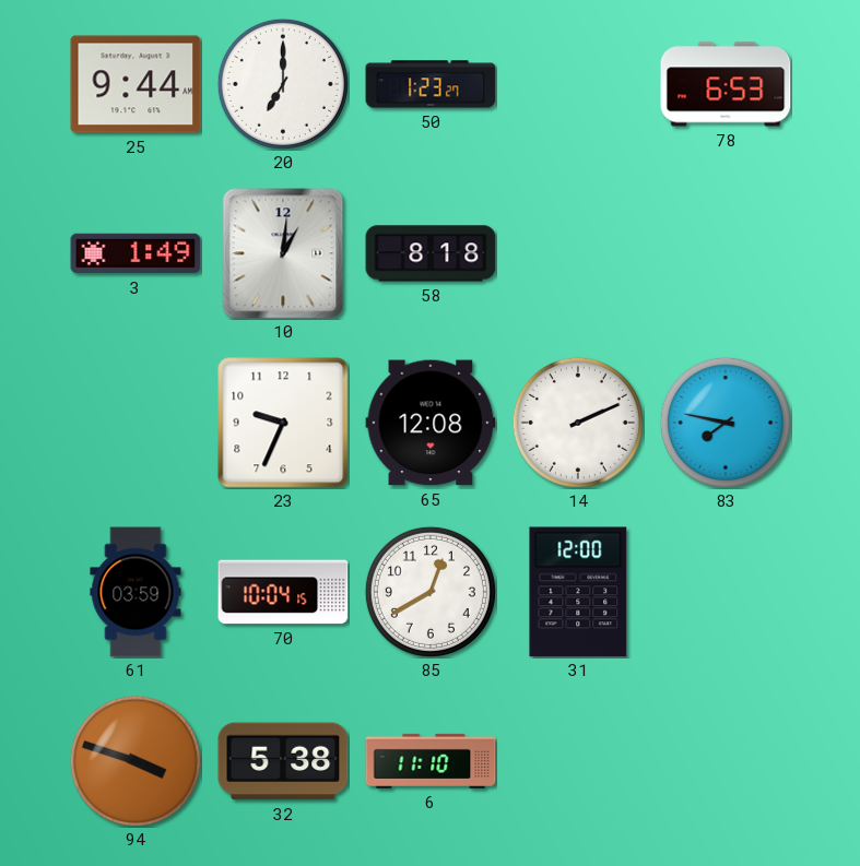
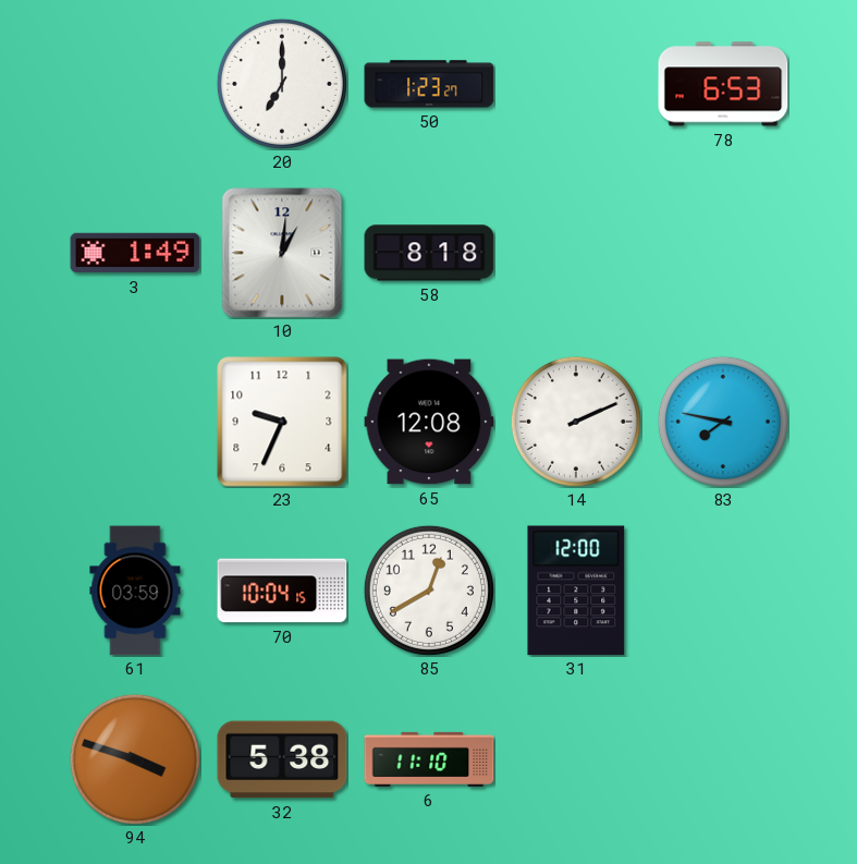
25: 9:44 -> none
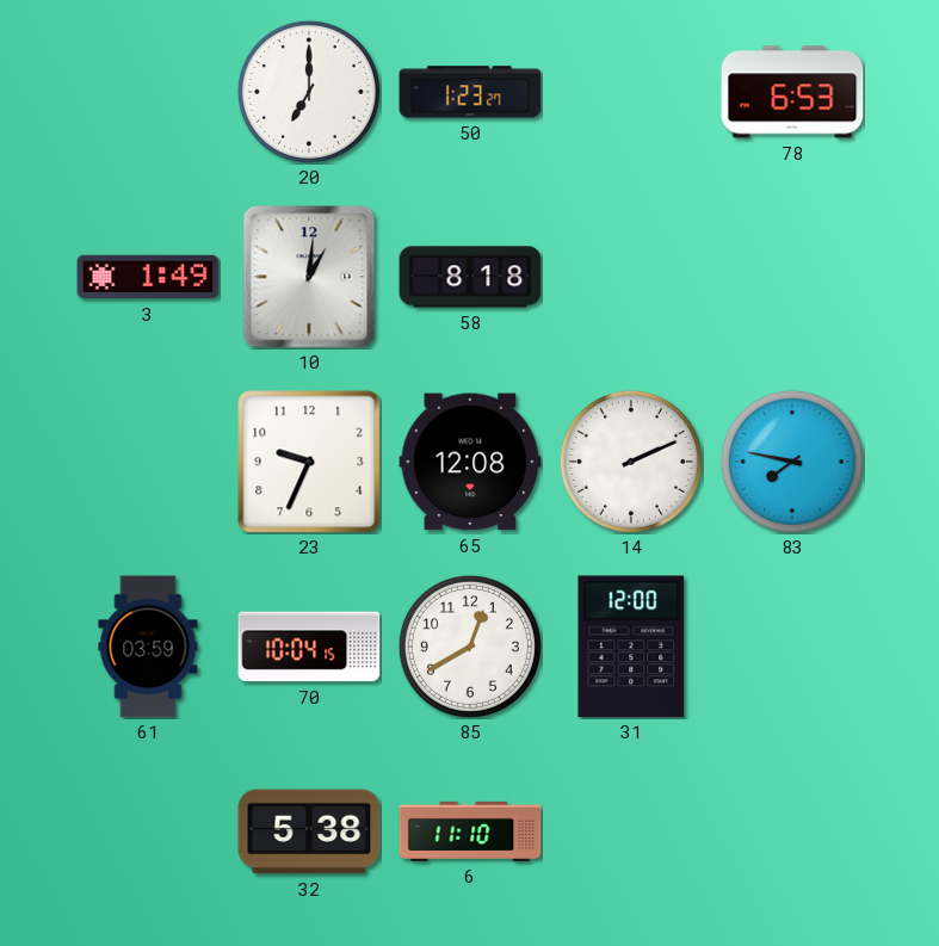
94: 3:48 -> none
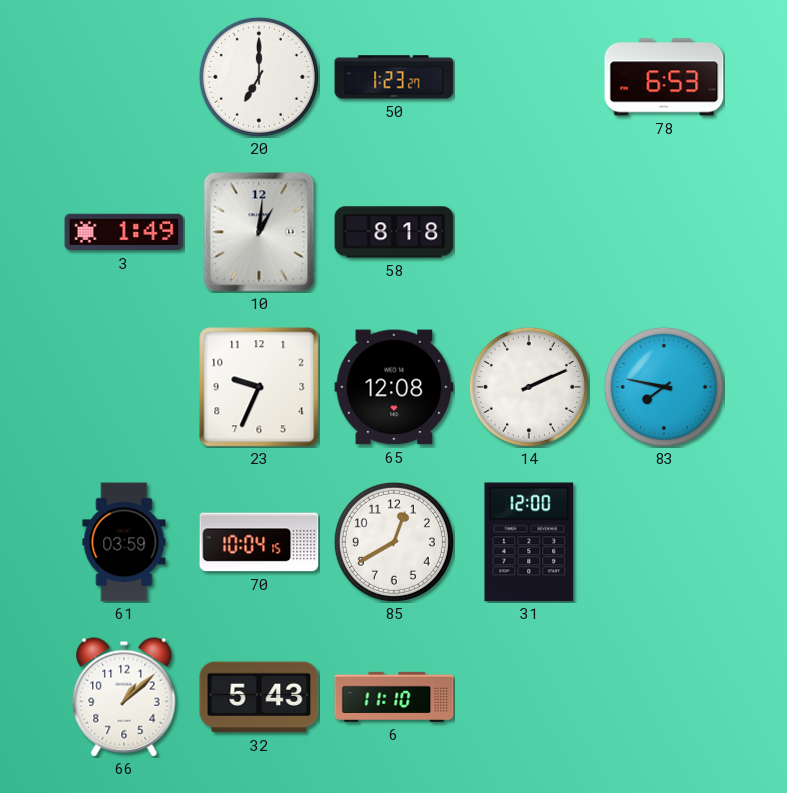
66: none -> 1:08
32: 5:38 -> 5:43
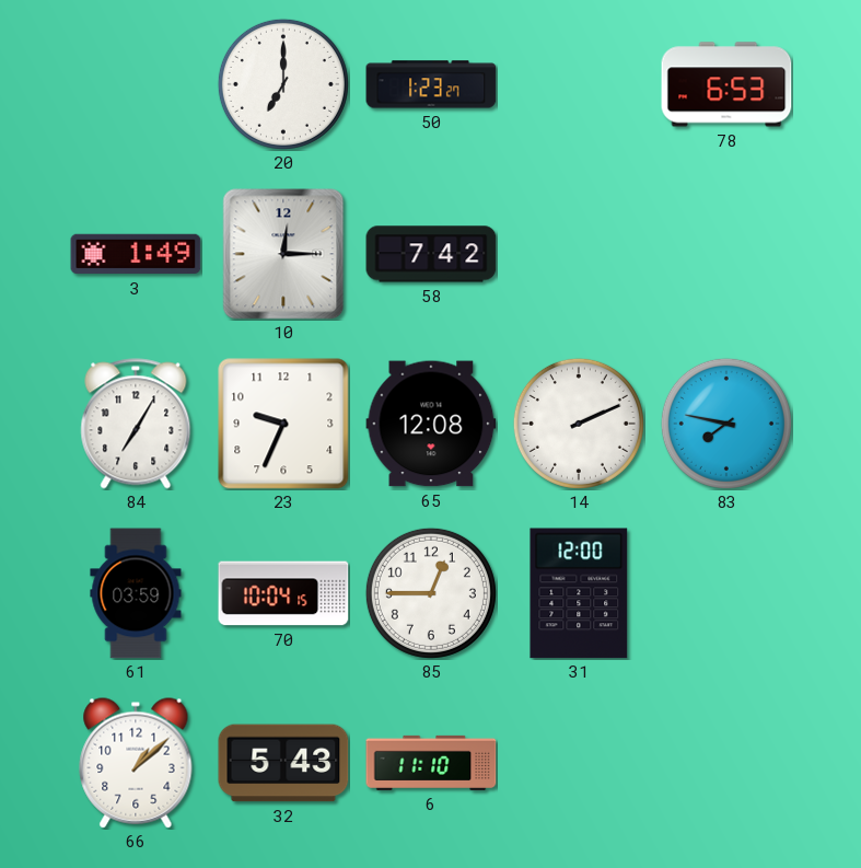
10: 1:01 -> 12:15
58: 8:18 -> 7:42
84: none -> 7:05
85: 12:40 -> 12:45
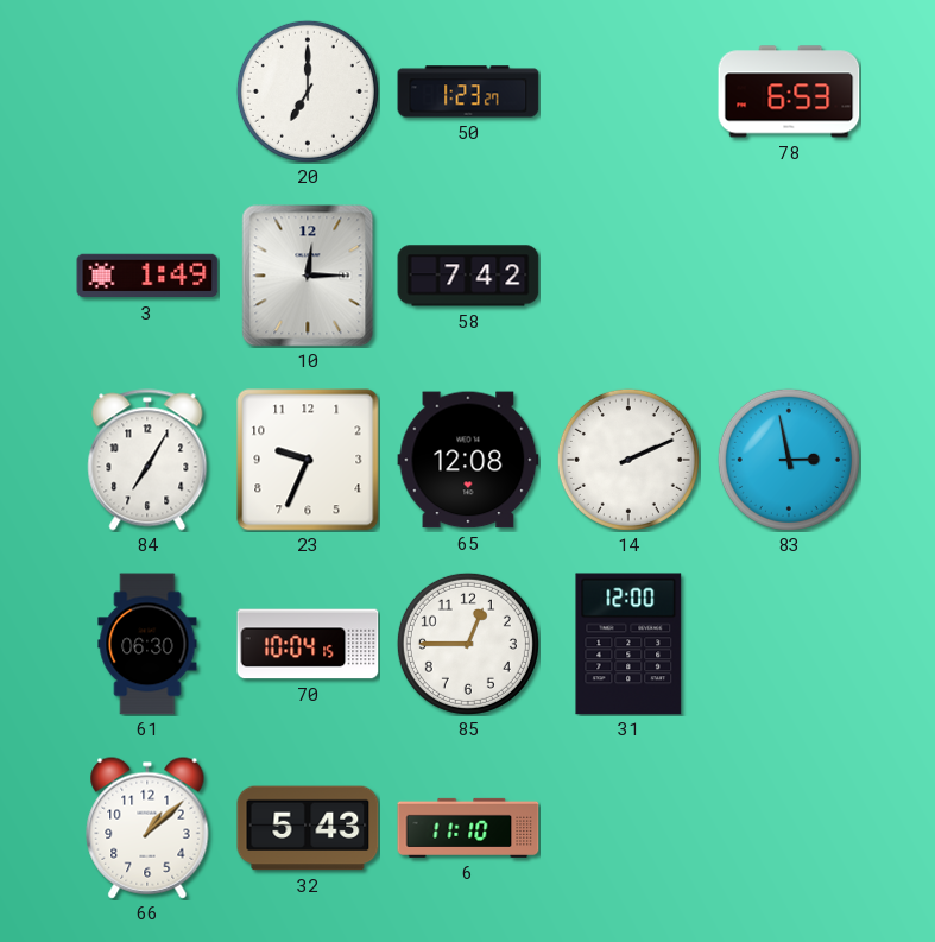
83: 7:47 -> 2:58
61: 03:59 -> 06:30
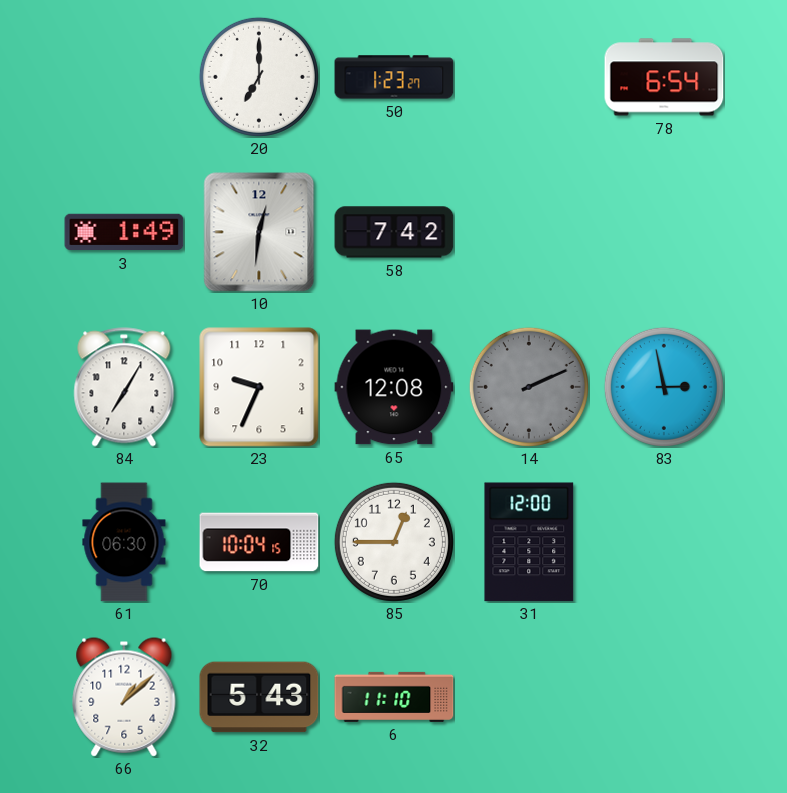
78: 6:53 -> 6:54
10: 12:15 -> 12:31
14 dial: white -> grey
